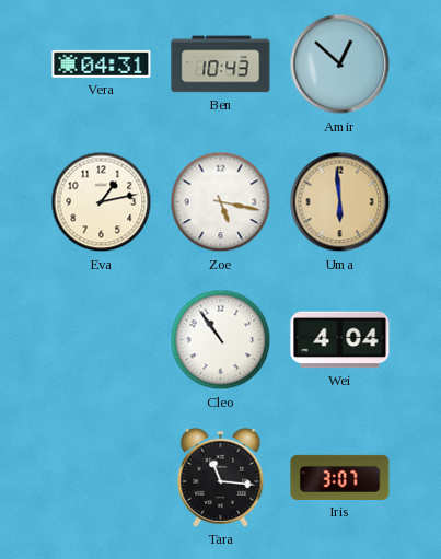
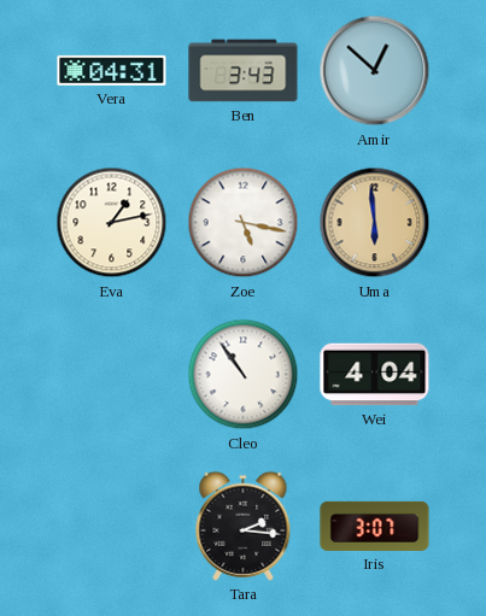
Ben: 10:43 -> 3:43
Tara: 11:16 -> 2:16
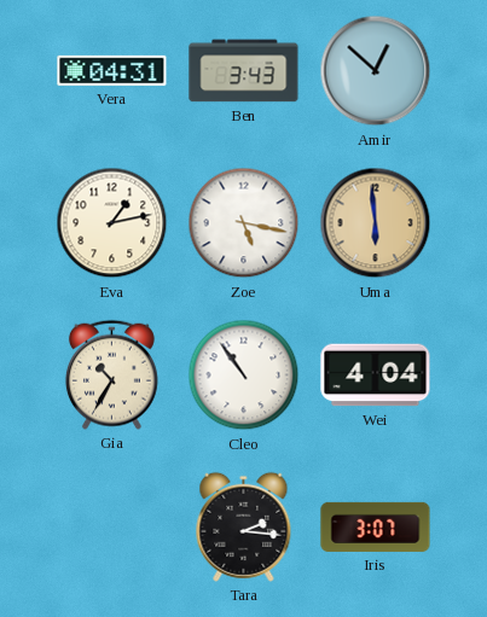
Gia: none -> 10:35
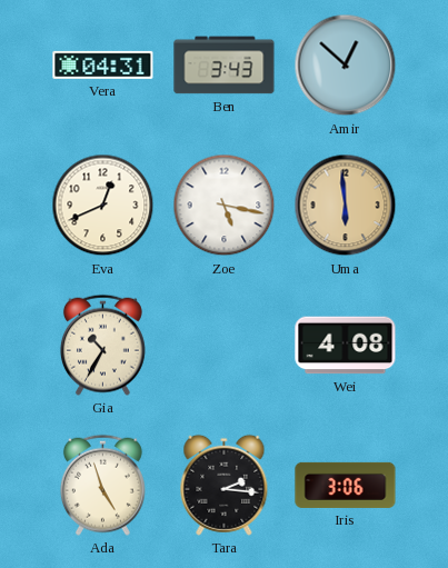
Eva: 1:13 -> 12:41
Cleo: 10:54 -> none
Wei: 4:04 -> 4:08
Ada: none -> 4:57
Iris: 3:07 -> 3:06
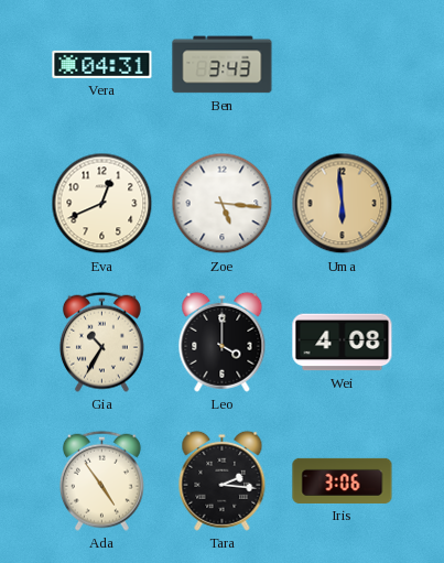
Amir: 12:52 -> none
Zoe: 5:17 -> 5:16
Leo: none -> 4:00
Ada: 4:57 -> 4:54
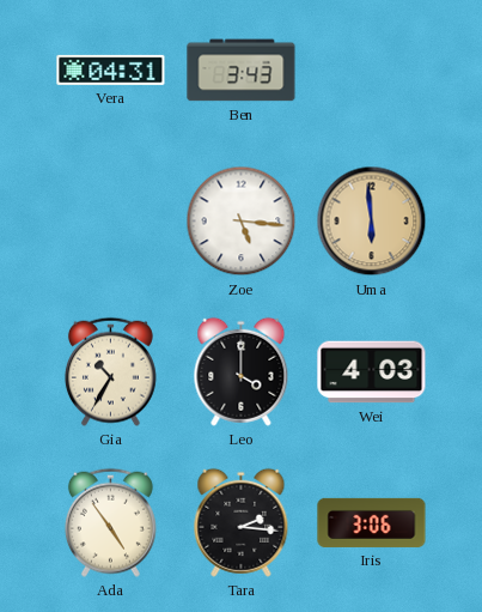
Eva: 12:41 -> none
Wei: 4:08 -> 4:03
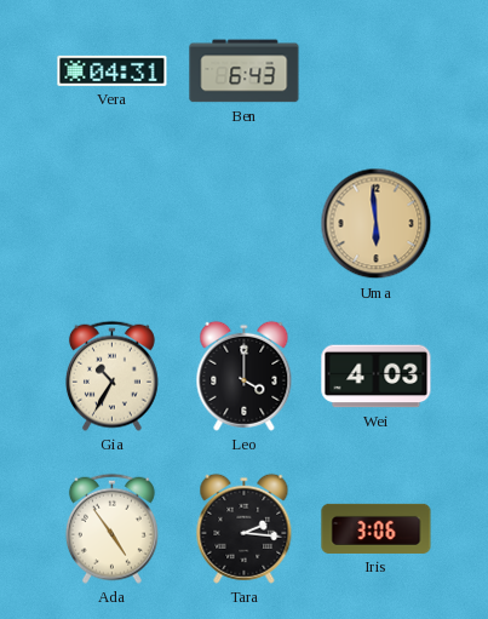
Ben: 3:43 -> 6:43
Zoe: 5:16 -> none
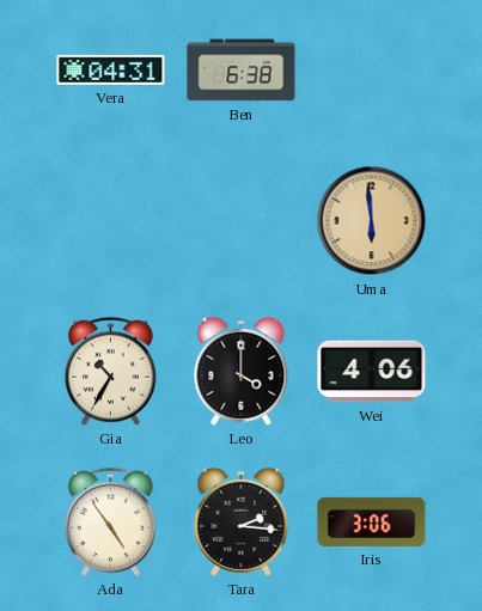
Ben: 6:43 -> 6:38
Wei: 4:03 -> 4:06
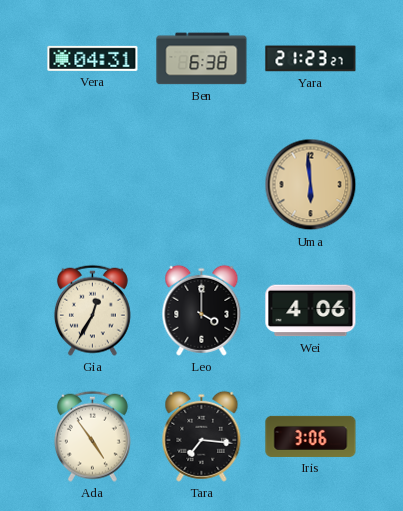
Yara: none -> 21:23
Gia: 10:35 -> 12:35
Tara: 2:16 -> 7:16
